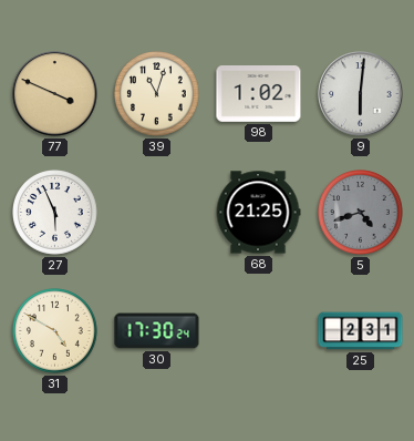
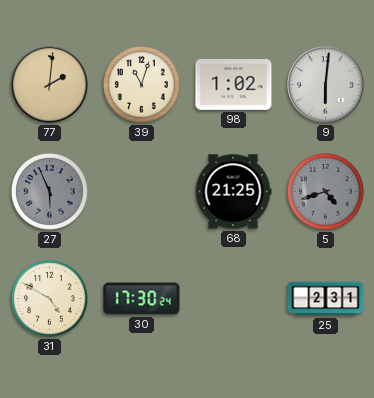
77: 3:49 -> 2:01
27 dial: white -> grey
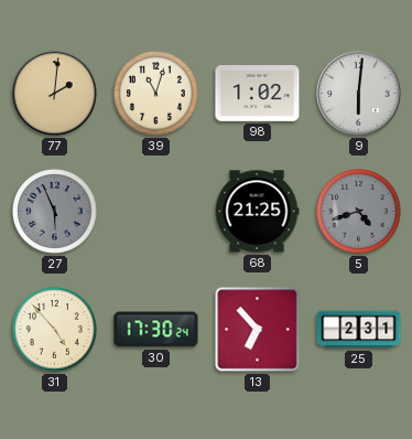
31: 4:50 -> 4:53
13: none -> 6:53
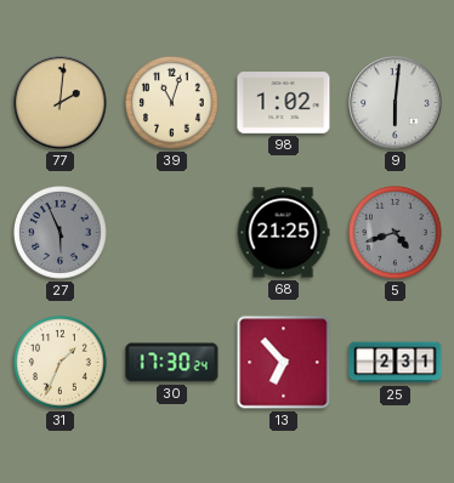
31: 4:53 -> 1:34
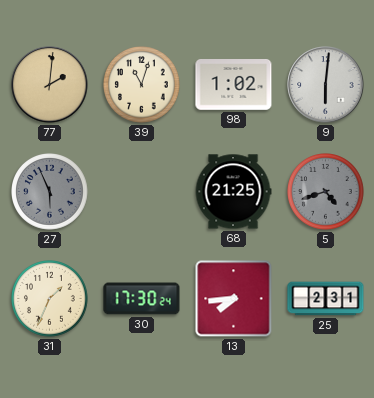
13: 6:53 -> 7:44
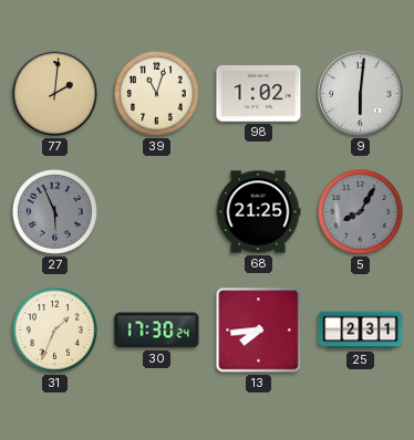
5: 4:42 -> 8:05
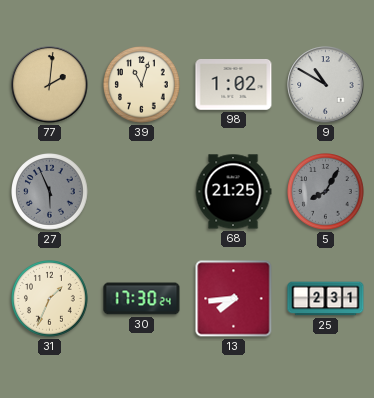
9: 6:01 -> 10:50
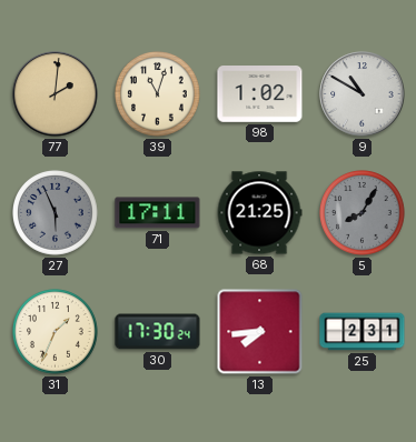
71: none -> 17:11
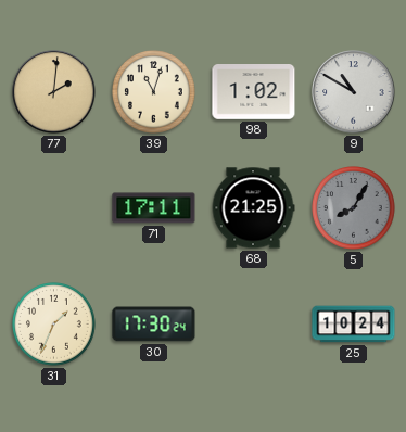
27: 5:56 -> none
13: 7:44 -> none
25: 2:31 -> 10:24
